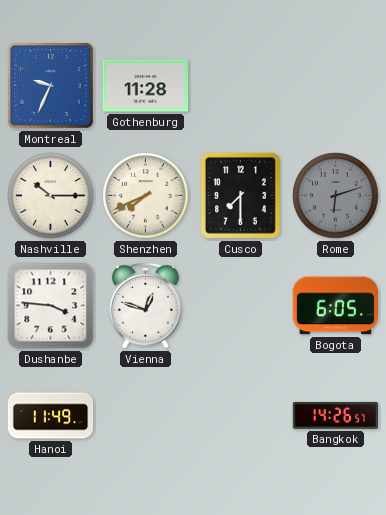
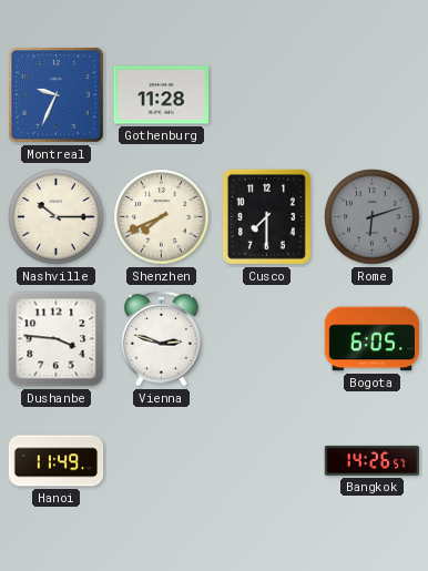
Vienna: 12:48 -> 2:48
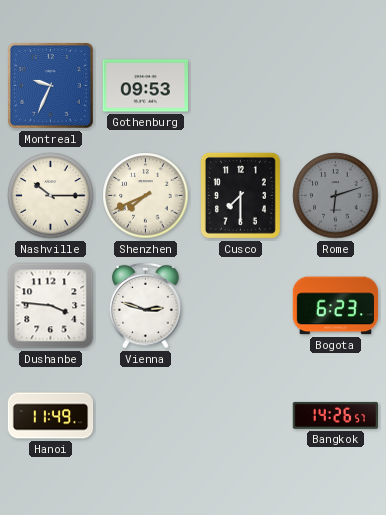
Gothenburg: 11:28 -> 09:53
Bogota: 6:05 -> 6:23
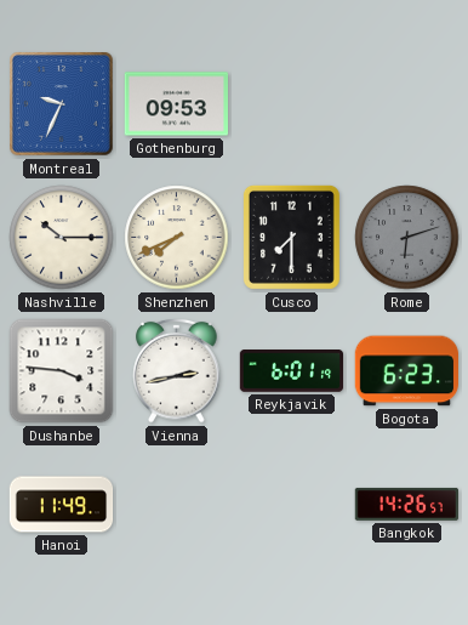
Vienna: 2:48 -> 2:43
Reykjavik: none -> 6:01
